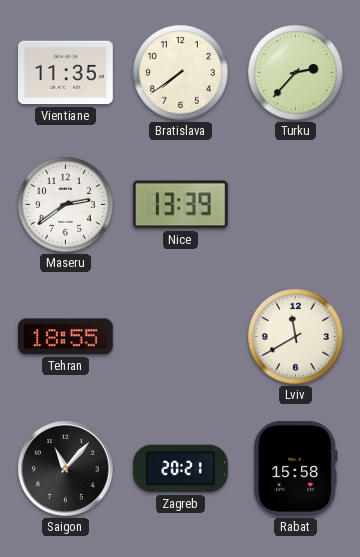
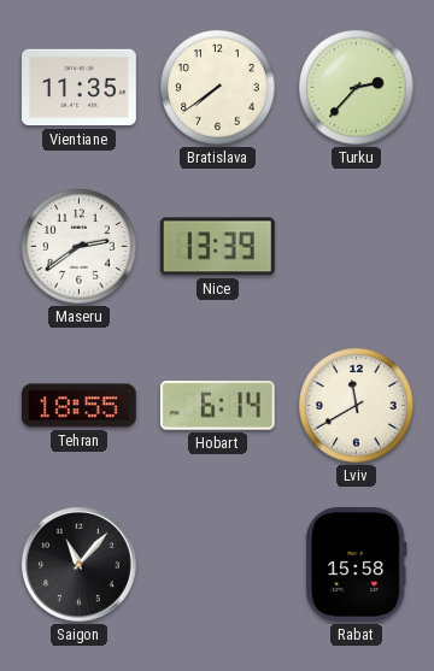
Hobart: none -> 6:14
Zagreb: 20:21 -> none
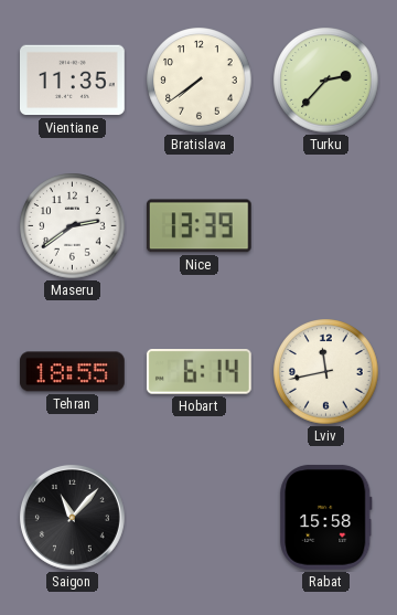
Lviv: 11:40 -> 11:43
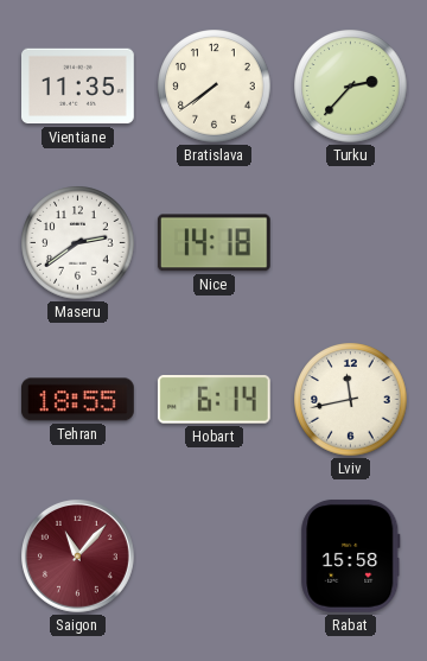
Nice: 13:39 -> 14:18
Saigon dial: black -> burgundy
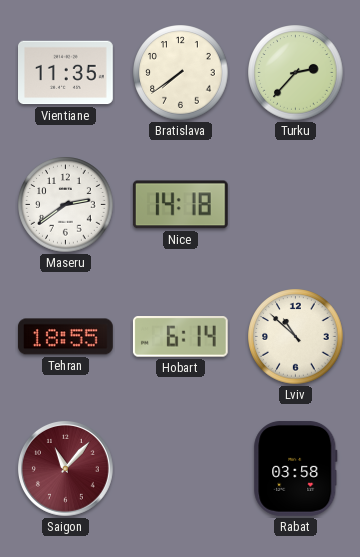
Lviv: 11:43 -> 10:52
Rabat: 15:58 -> 03:58
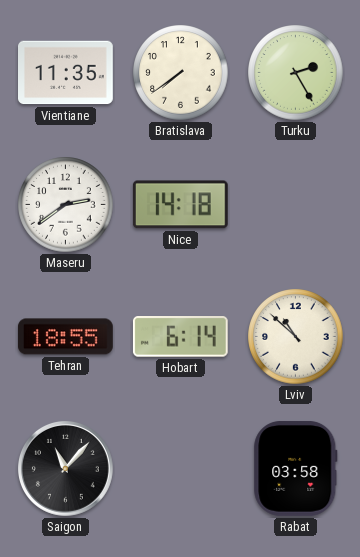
Turku: 2:37 -> 2:25
Saigon dial: burgundy -> black
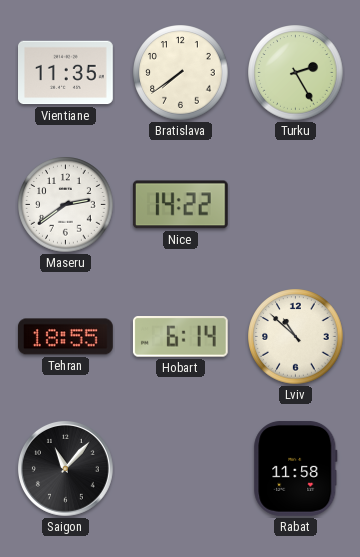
Nice: 14:18 -> 14:22
Rabat: 03:58 -> 11:58
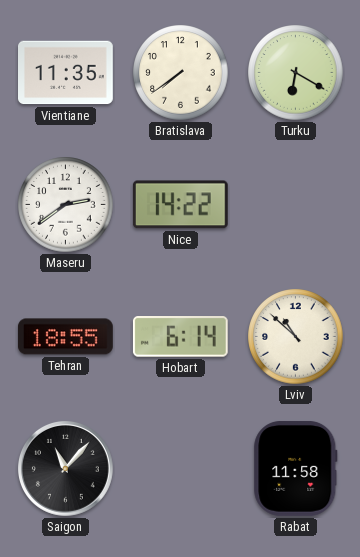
Turku: 2:25 -> 6:20
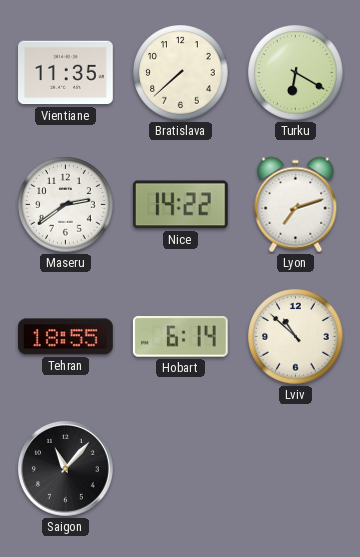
Bratislava: 7:39 -> 7:38
Lyon: none -> 7:12
Rabat: 11:58 -> none
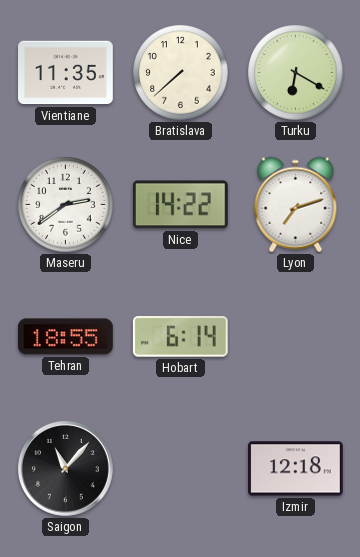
Lviv: 10:52 -> none
Izmir: none -> 12:18
